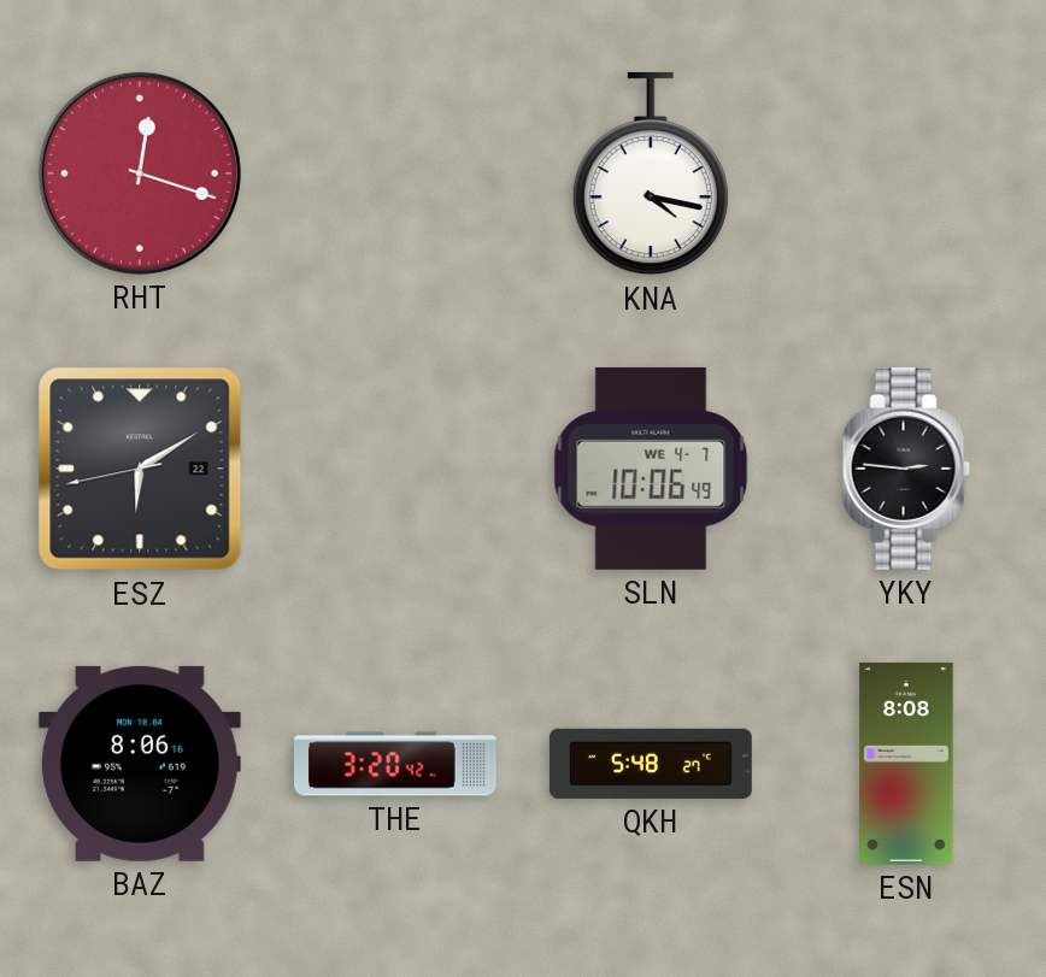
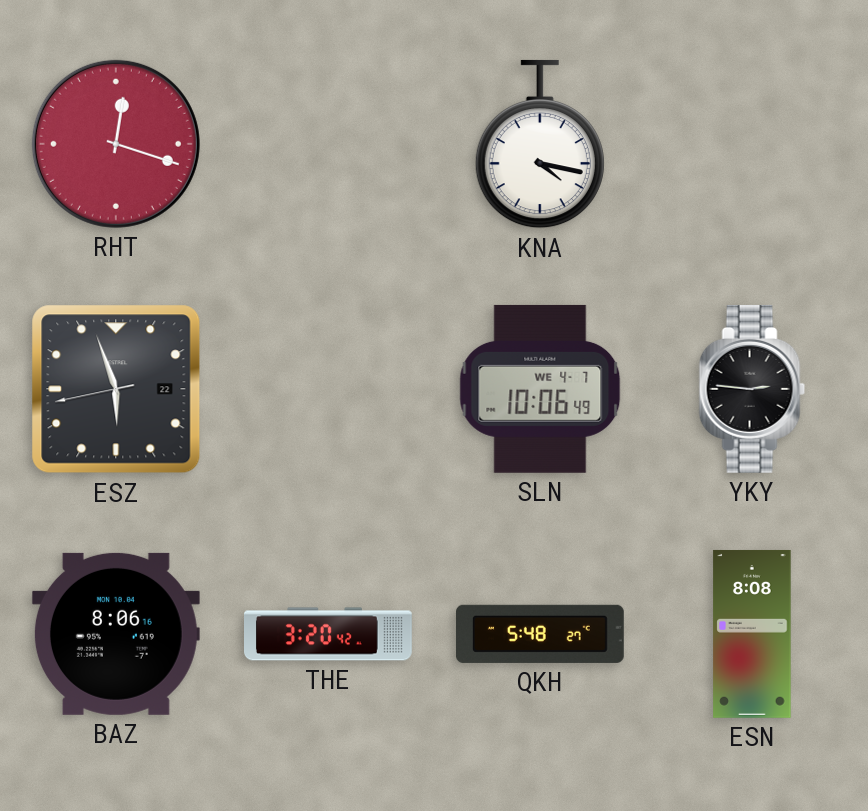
ESZ: 6:09 -> 5:56
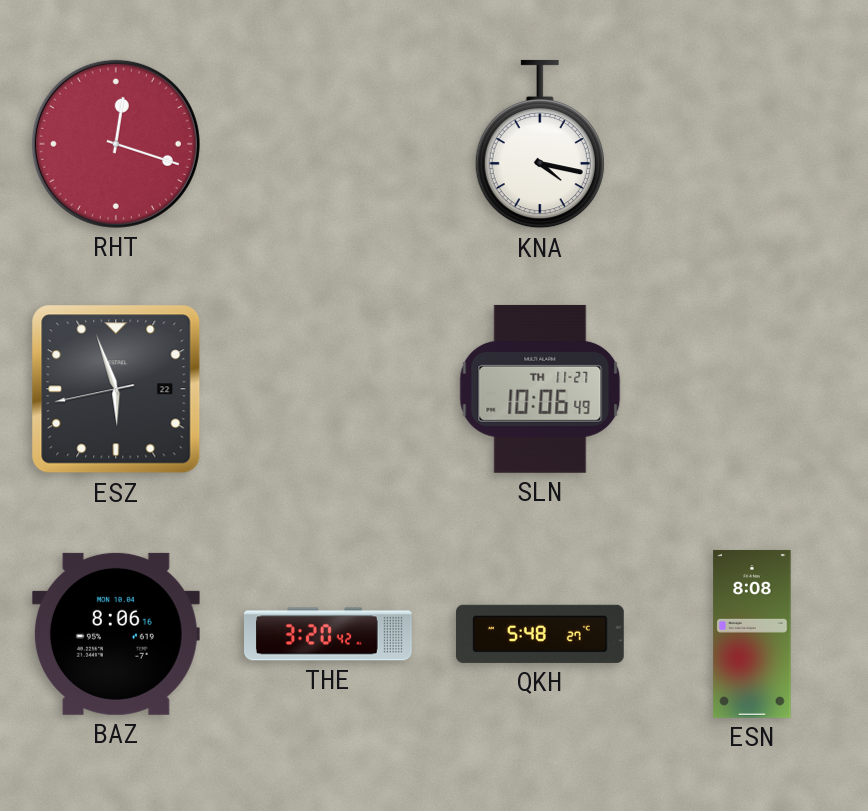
SLN date: WE 4-7 -> TH 11-27
YKY: 2:46 -> none
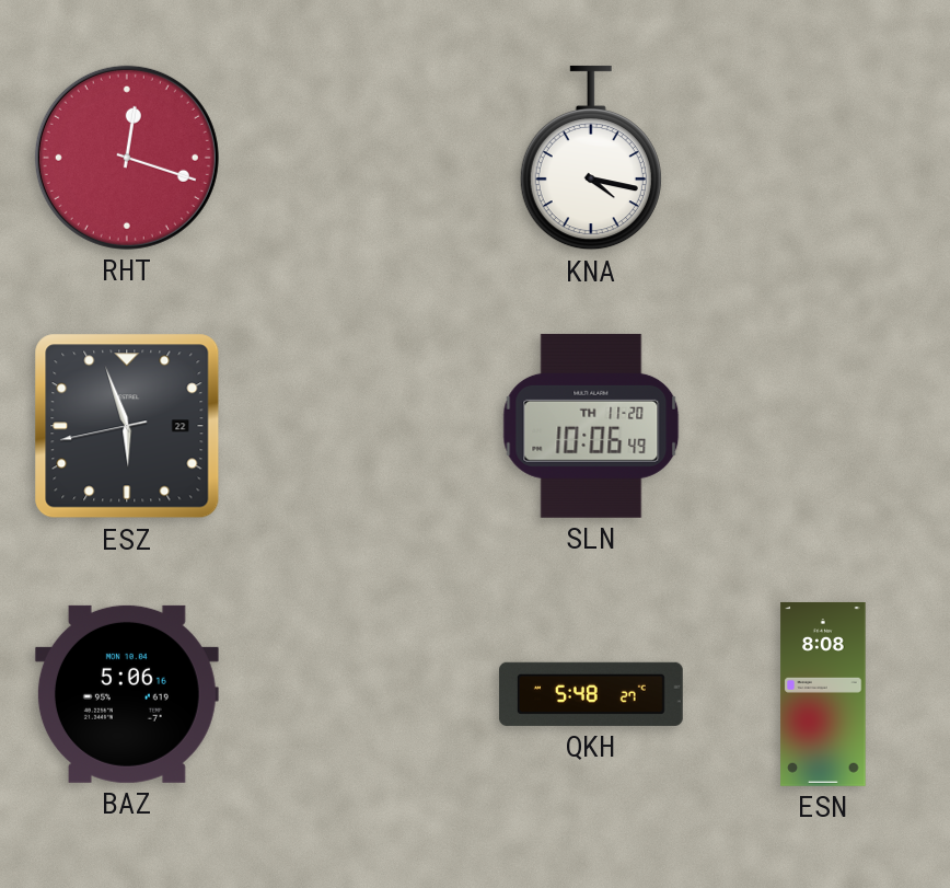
SLN date: TH 11-27 -> TH 11-20
BAZ: 8:06 -> 5:06
THE: 3:20 -> none
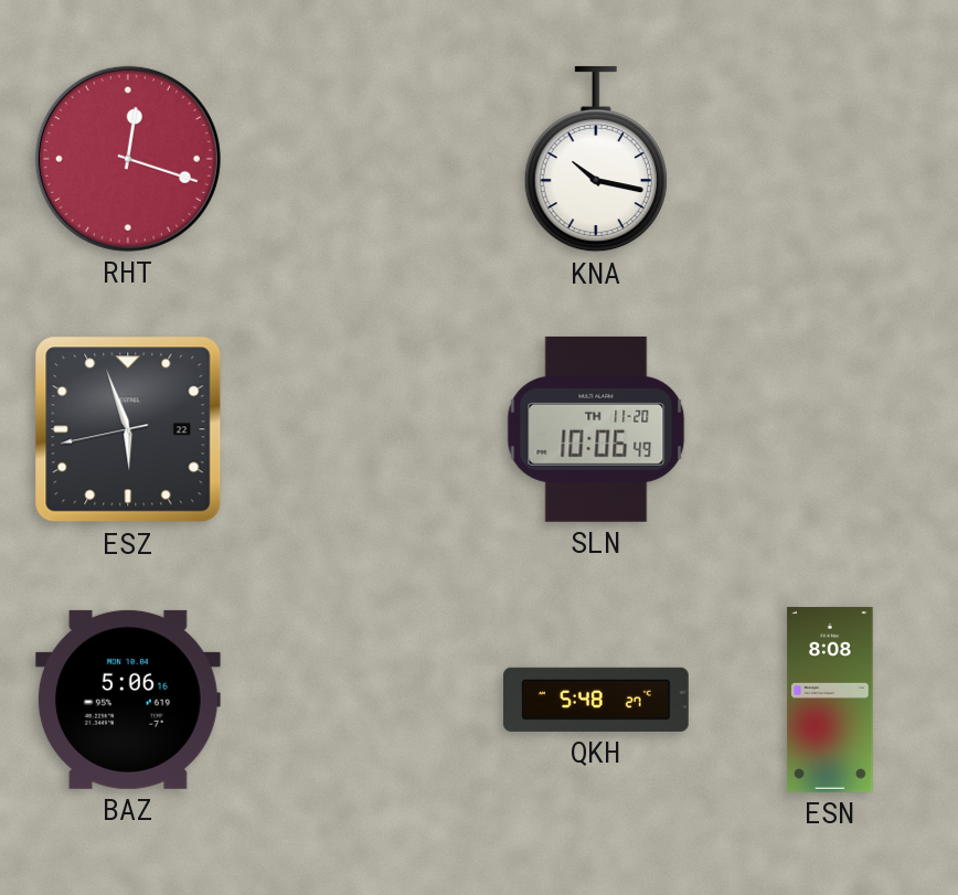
KNA: 4:17 -> 10:17
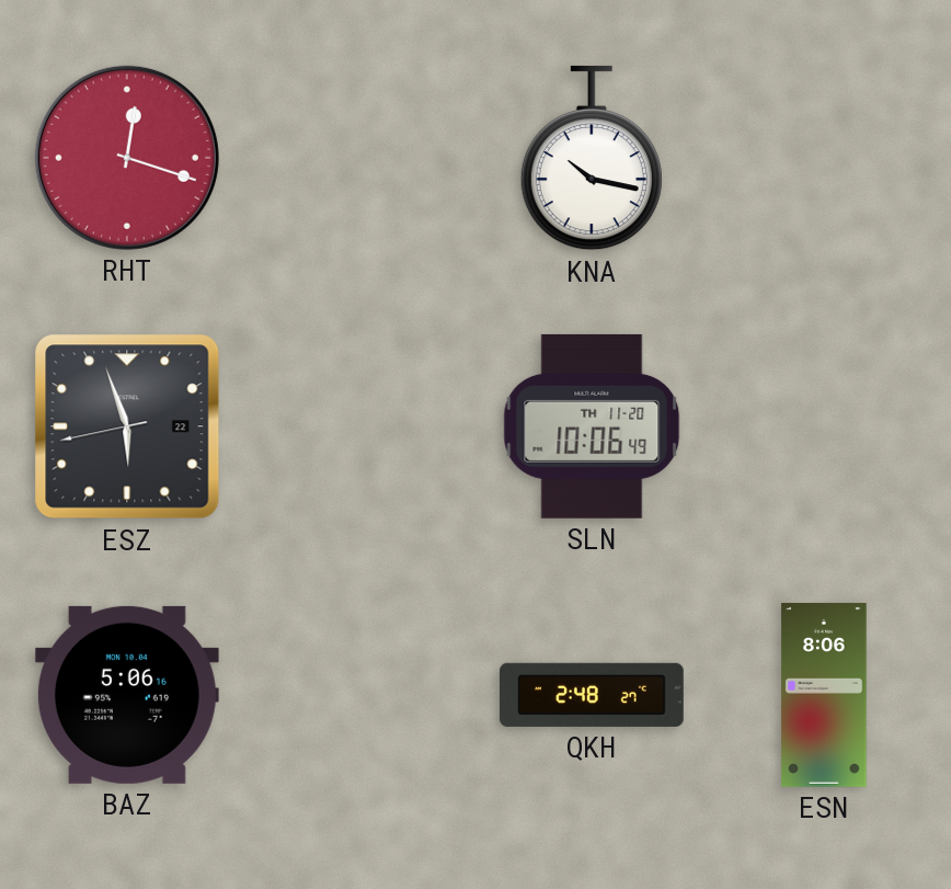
QKH: 5:48 -> 2:48
ESN: 8:08 -> 8:06
